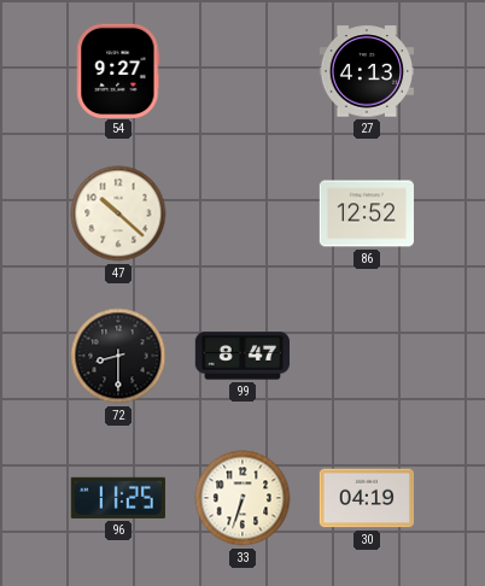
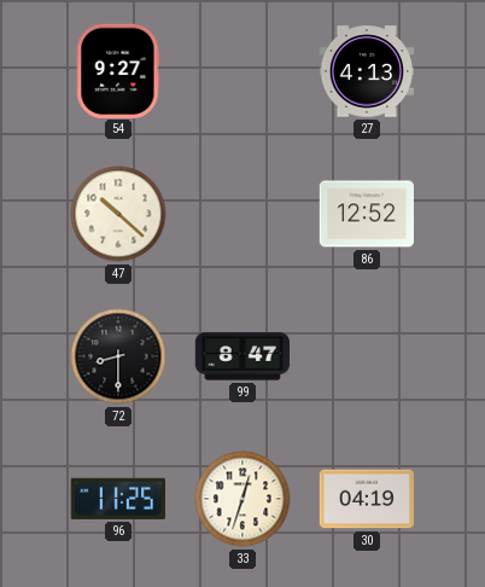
33: 6:33 -> 12:33
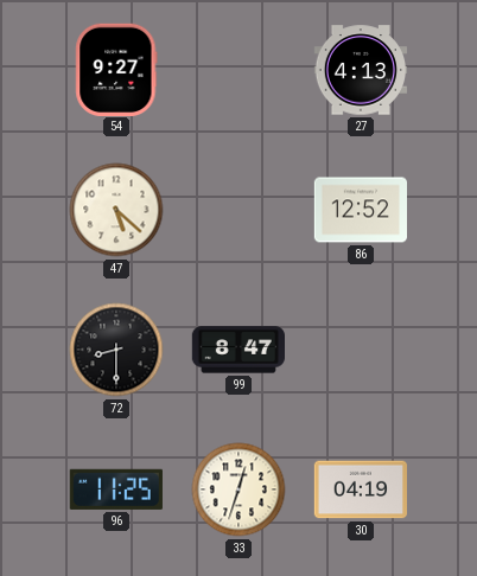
47: 10:22 -> 5:22
